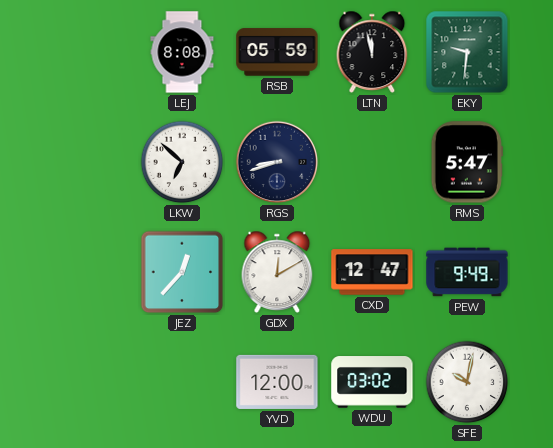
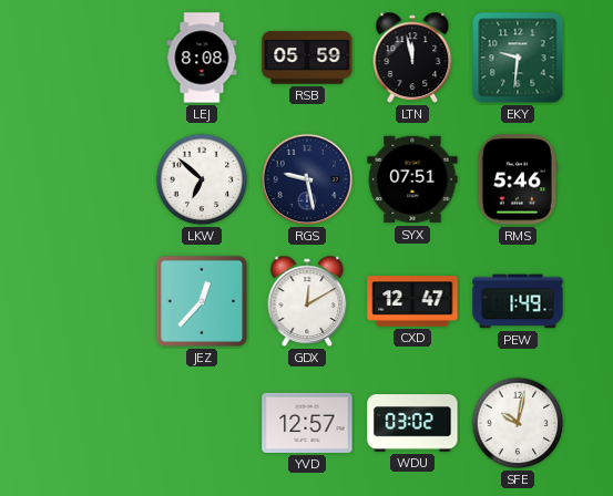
RGS: 8:42 -> 9:28
SYX: none -> 07:51
RMS: 5:47 -> 5:46
PEW: 9:49 -> 1:49
YVD: 12:00 -> 12:57
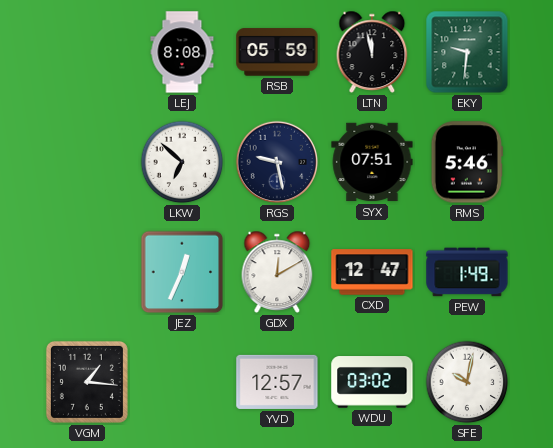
JEZ: 12:37 -> 12:34
VGM: none -> 1:16
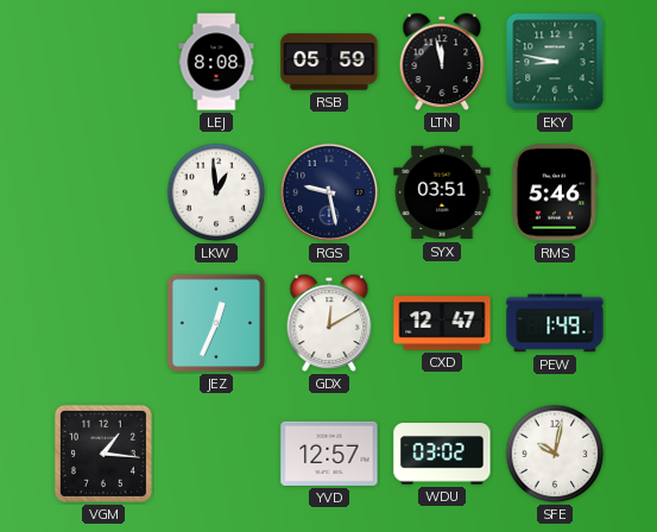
EKY: 9:31 -> 8:47
LKW: 6:52 -> 12:59
SYX: 07:51 -> 03:51
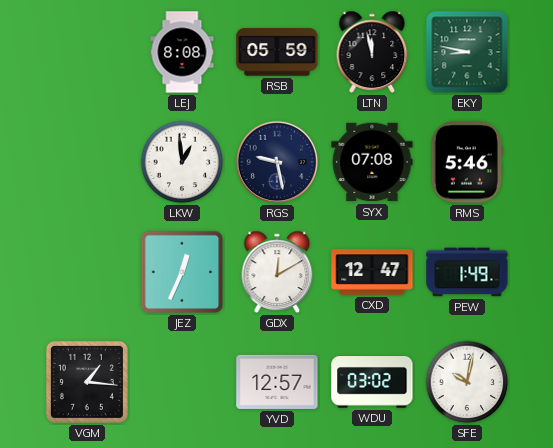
SYX: 03:51 -> 07:08
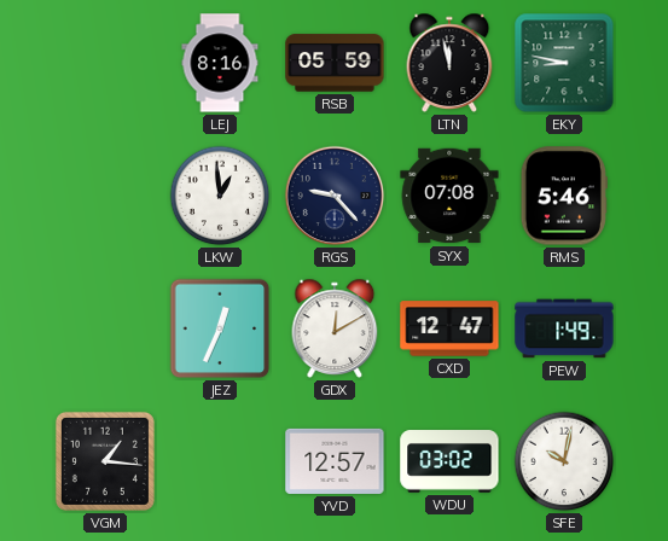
LEJ: 8:08 -> 8:16
RGS: 9:28 -> 9:23
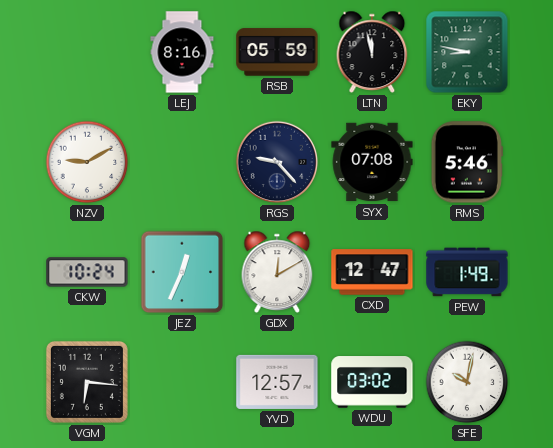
NZV: none -> 9:10
LKW: 12:59 -> none
CKW: none -> 10:24
VGM: 1:16 -> 6:16
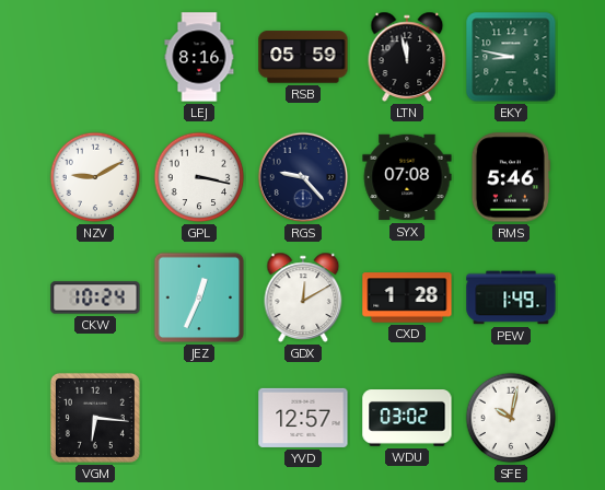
GPL: none -> 3:17
CXD: 12:47 -> 1:28
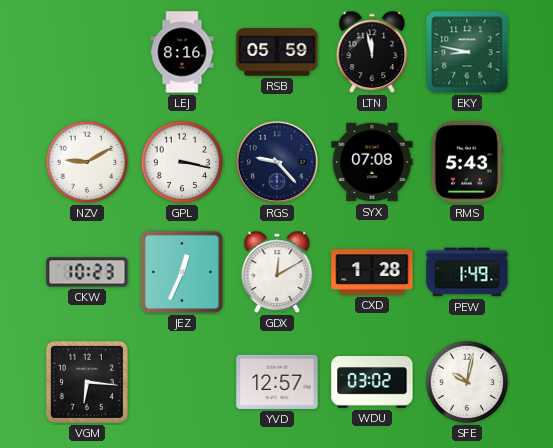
RMS: 5:46 -> 5:43
CKW: 10:24 -> 10:23
